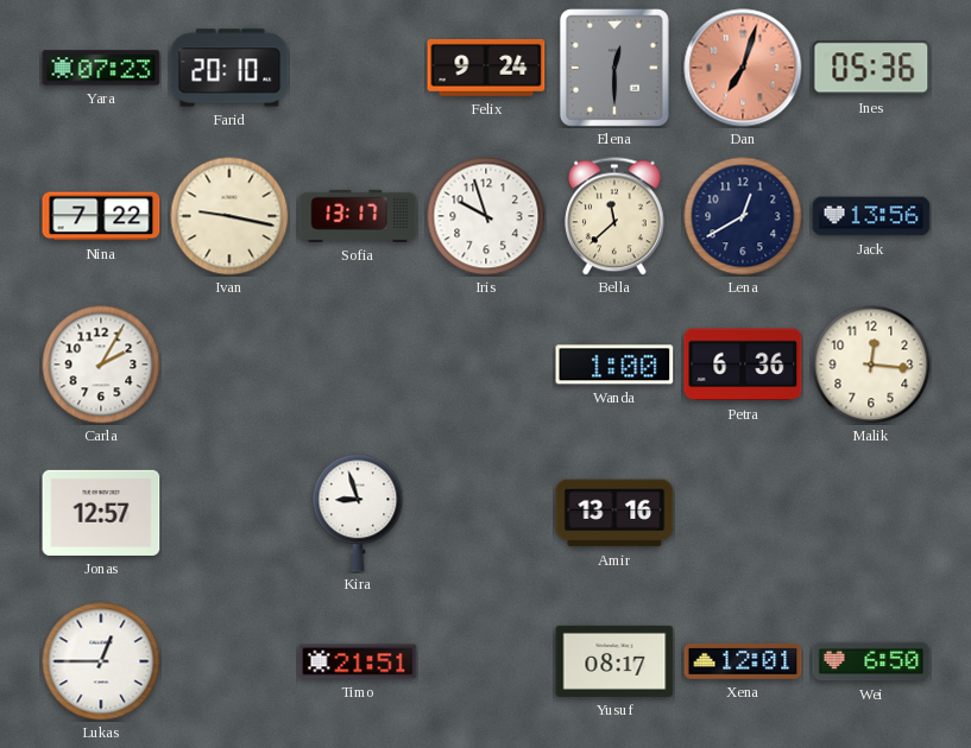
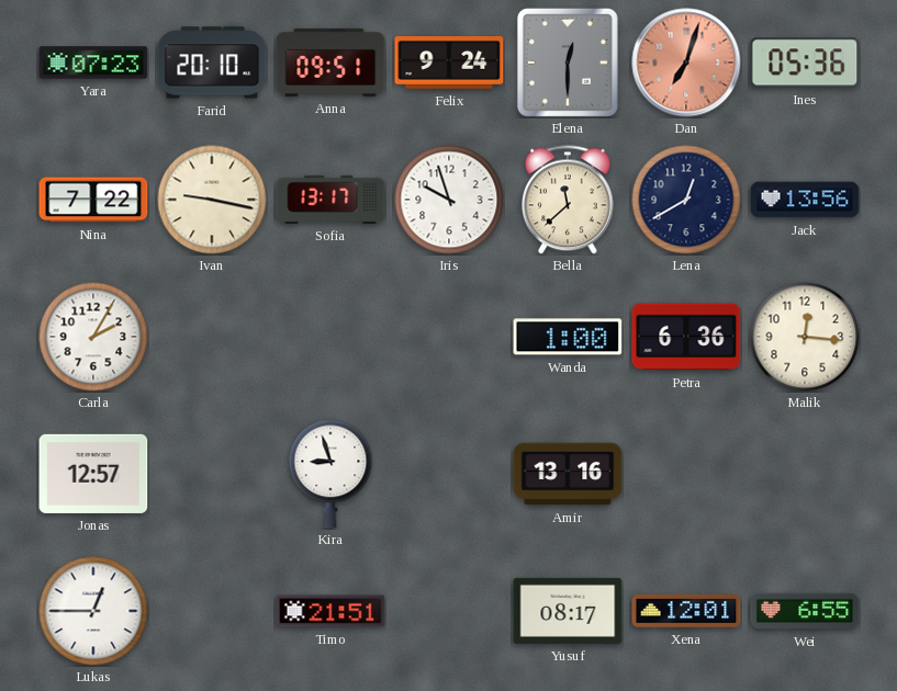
Anna: none -> 09:51
Wei: 6:50 -> 6:55
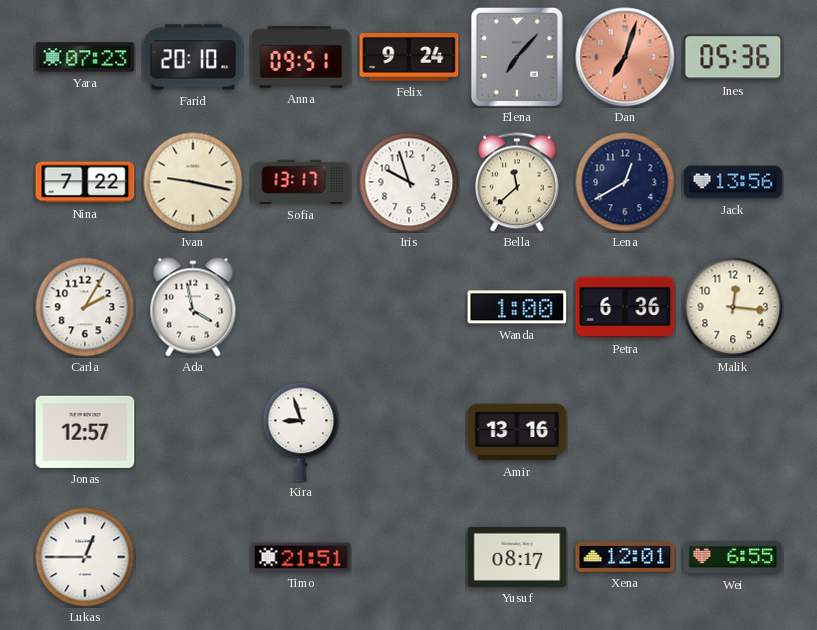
Elena: 12:30 -> 7:07
Ada: none -> 3:58
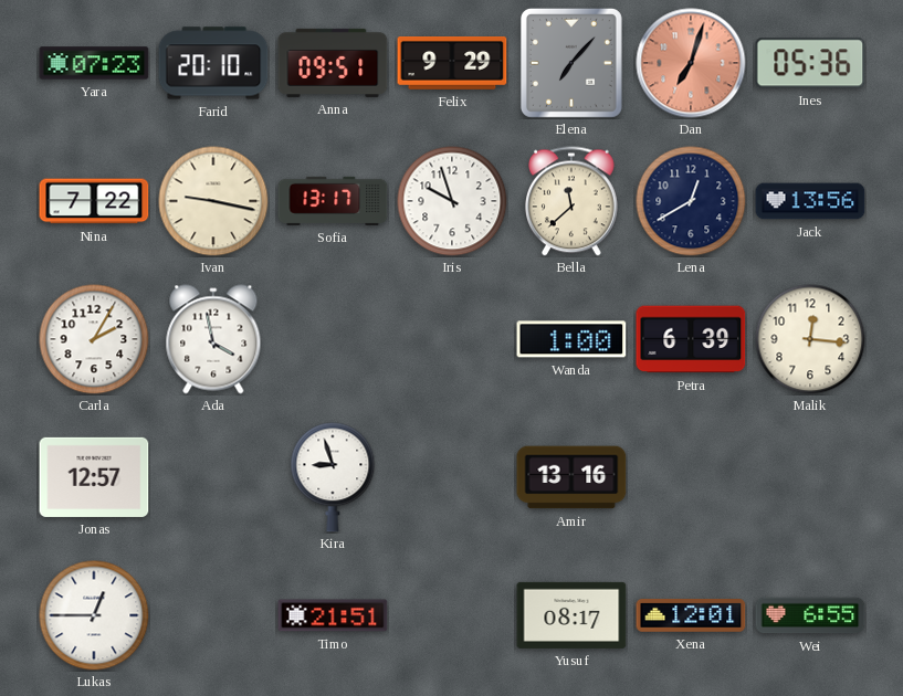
Felix: 9:24 -> 9:29
Petra: 6:36 -> 6:39
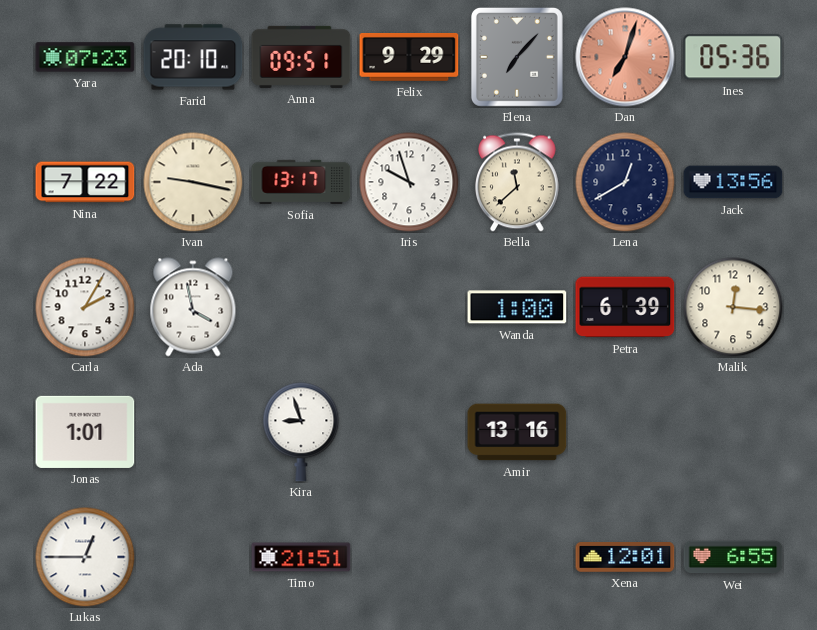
Jonas: 12:57 -> 1:01
Yusuf: 08:17 -> none
